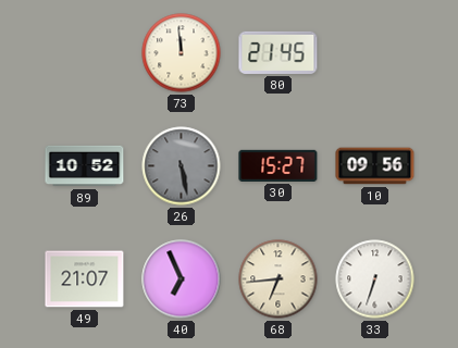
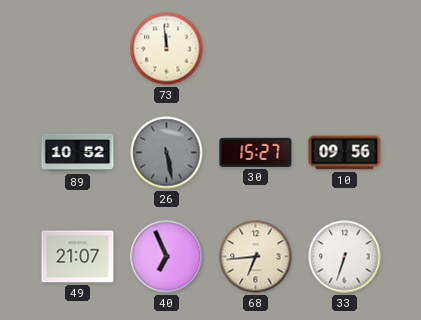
80: 21:45 -> none
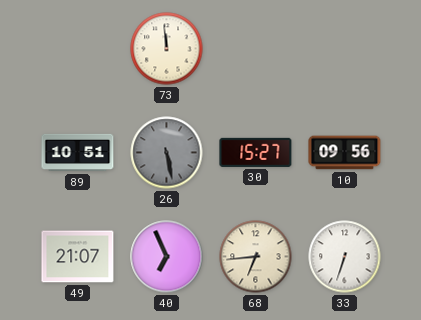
89: 10:52 -> 10:51
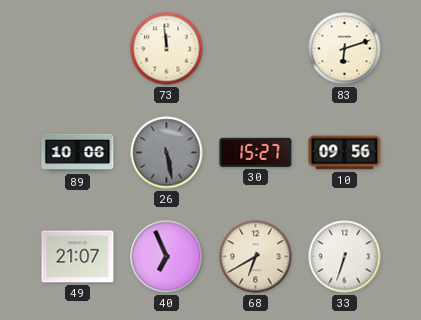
83: none -> 6:12
89: 10:51 -> 10:06
68: 6:44 -> 6:40
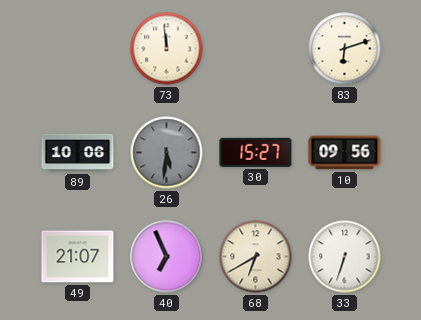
26: 5:28 -> 5:31
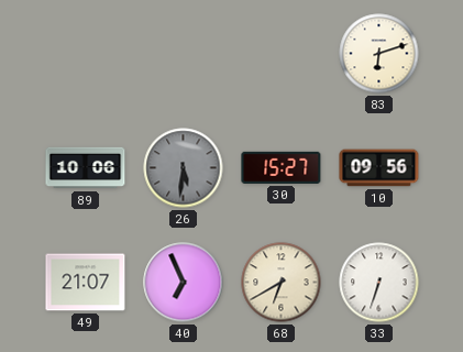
73: 11:59 -> none
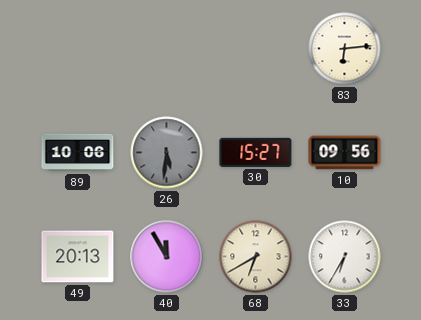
83: 6:12 -> 6:14
49: 21:07 -> 20:13
40: 6:56 -> 11:55
33: 6:33 -> 6:35
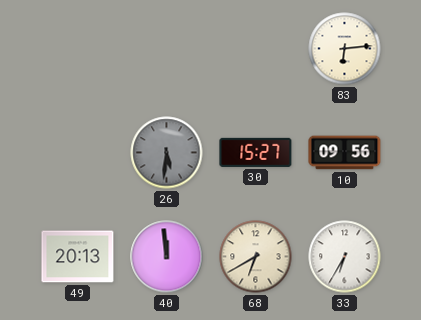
89: 10:06 -> none
40: 11:55 -> 11:59
